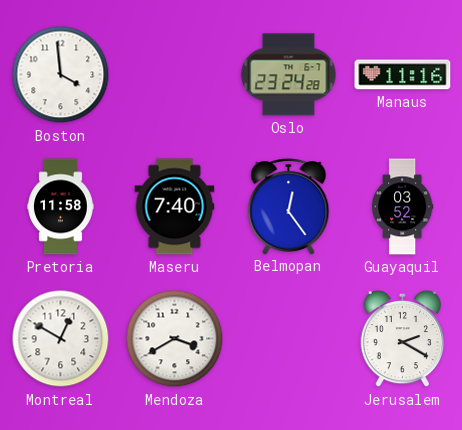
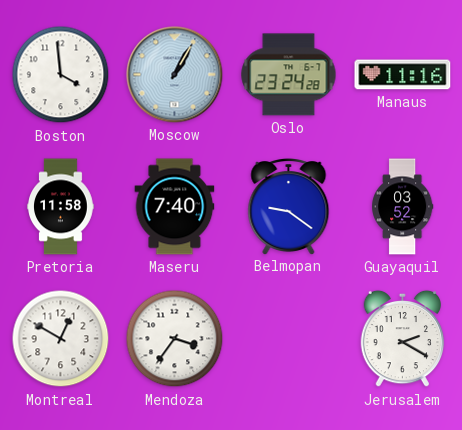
Moscow: none -> 1:05
Belmopan: 12:24 -> 9:21
Mendoza: 3:40 -> 3:36
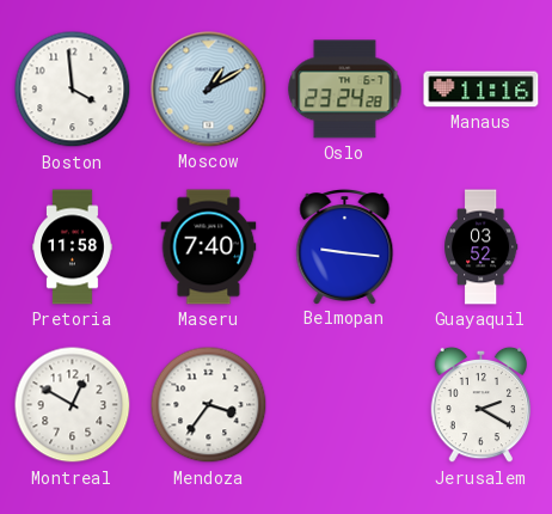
Moscow: 1:05 -> 1:10
Belmopan: 9:21 -> 9:16
